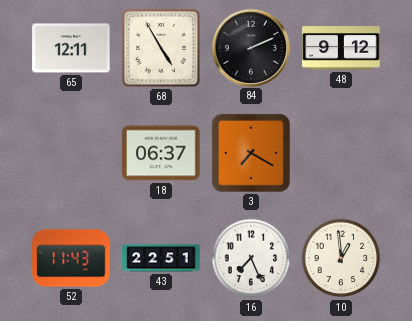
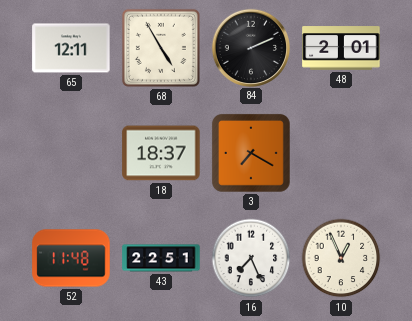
48: 9:12 -> 2:01
18: 06:37 -> 18:37
52: 11:43 -> 11:48
10: 12:59 -> 12:56
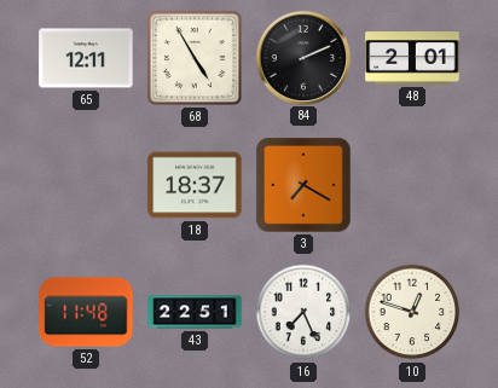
10: 12:56 -> 12:48
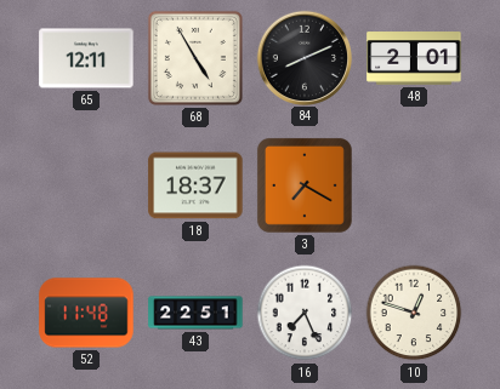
84: 2:11 -> 8:11
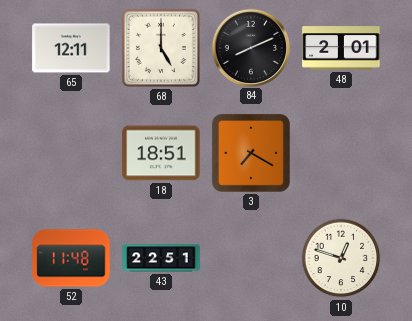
68: 4:55 -> 5:00
18: 18:37 -> 18:51
16: 7:26 -> none
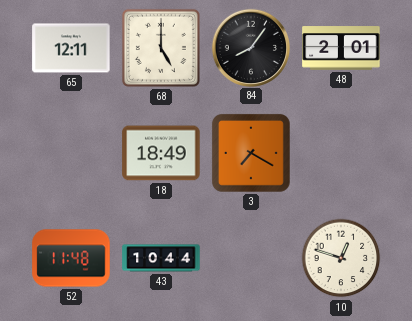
84: 8:11 -> 8:06
18: 18:51 -> 18:49
43: 22:51 -> 10:44
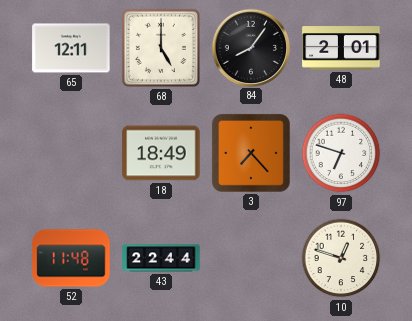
3: 7:20 -> 7:23
97: none -> 6:48
43: 10:44 -> 22:44
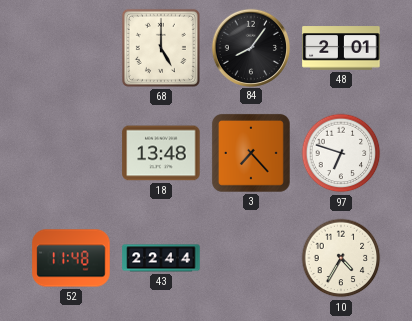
65: 12:11 -> none
18: 18:49 -> 13:48
10: 12:48 -> 4:35
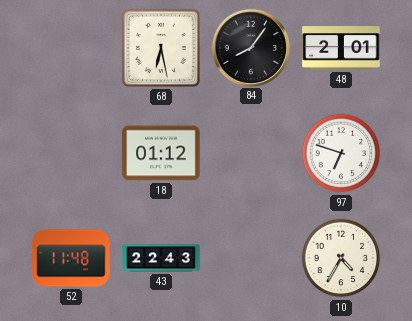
68: 5:00 -> 6:28
18: 13:48 -> 01:12
3: 7:23 -> none
43: 22:44 -> 22:43
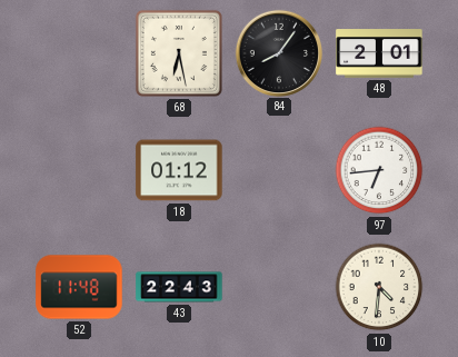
97: 6:48 -> 6:44
10: 4:35 -> 4:31
